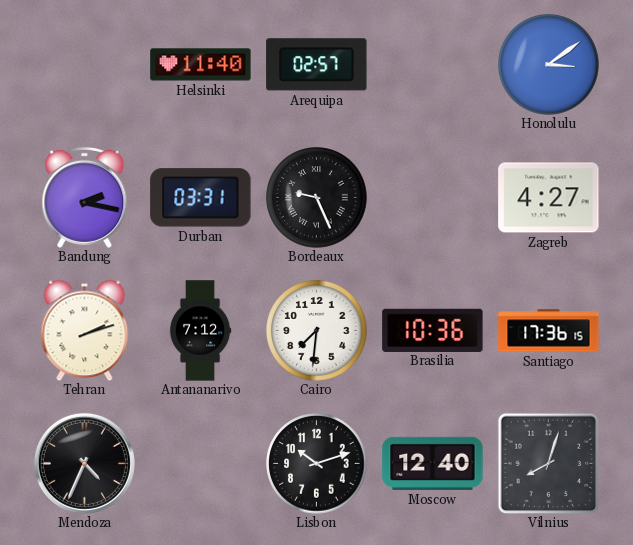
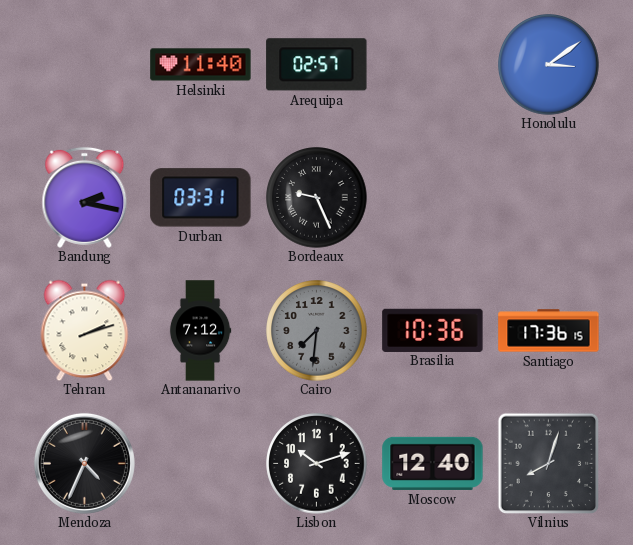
Zagreb: 4:27 -> none
Cairo dial: white -> grey
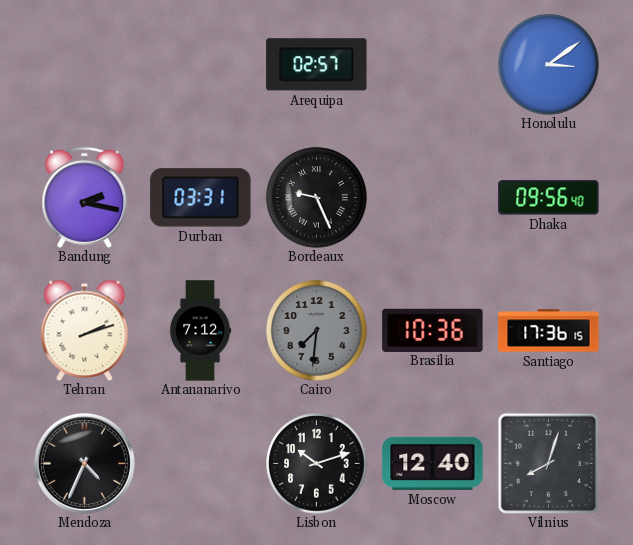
Helsinki: 11:40 -> none
Dhaka: none -> 09:56
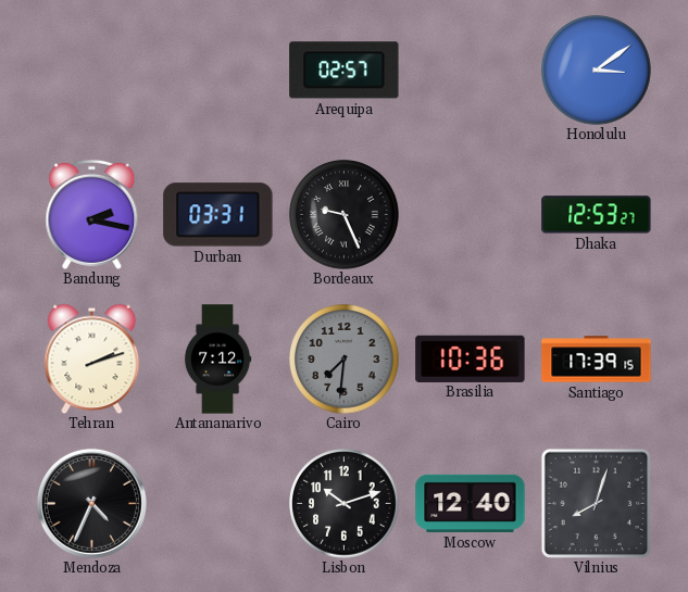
Dhaka: 09:56 -> 12:53
Santiago: 17:36 -> 17:39
